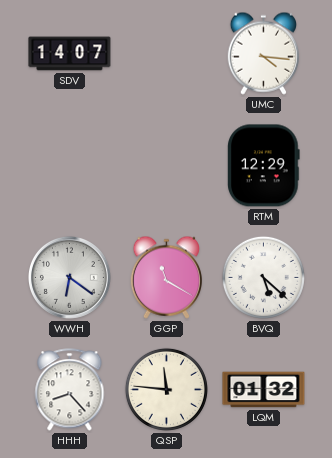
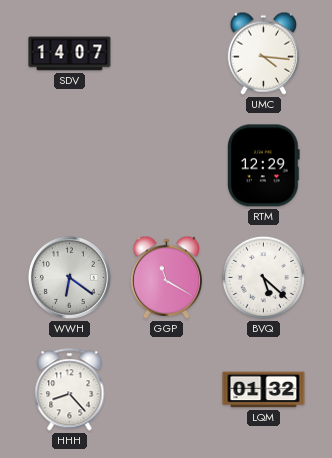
QSP: 11:46 -> none
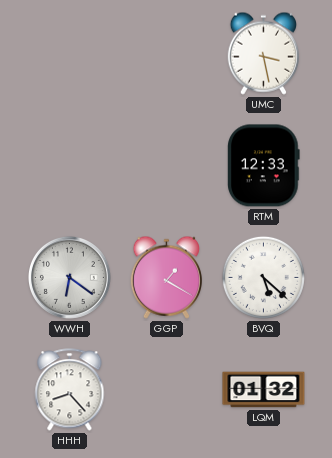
SDV: 14:07 -> none
UMC: 4:16 -> 3:28
RTM: 12:29 -> 12:33
GGP: 11:20 -> 1:20
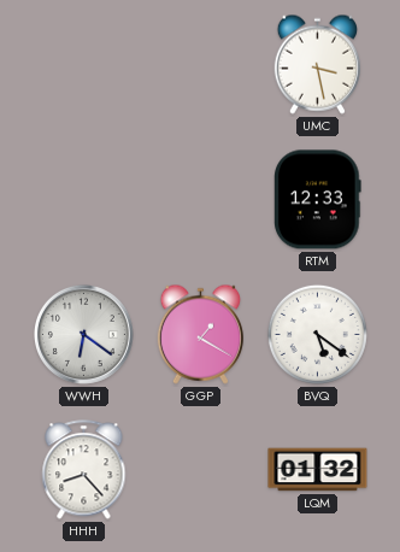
BVQ: 5:22 -> 5:21
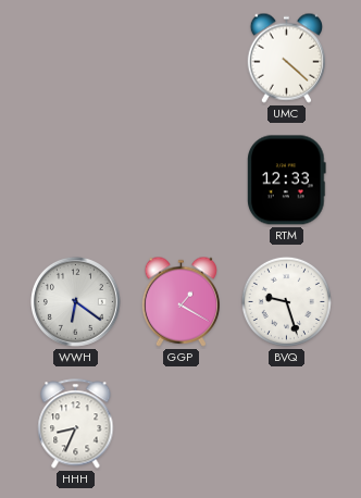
UMC: 3:28 -> 4:22
BVQ: 5:21 -> 9:27
HHH: 8:23 -> 8:34
LQM: 01:32 -> none
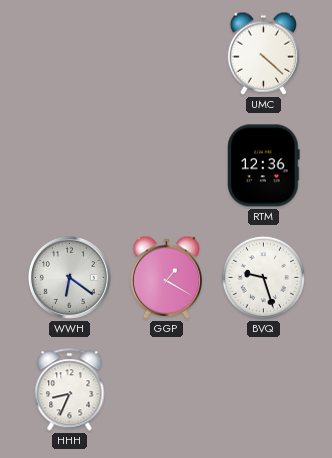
RTM: 12:33 -> 12:36
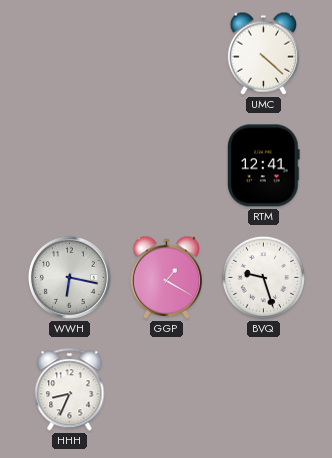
RTM: 12:36 -> 12:41
WWH: 6:21 -> 6:17
